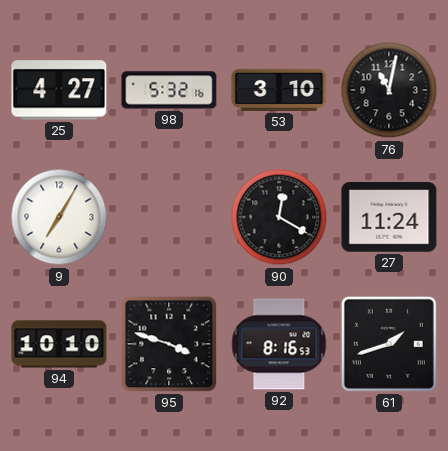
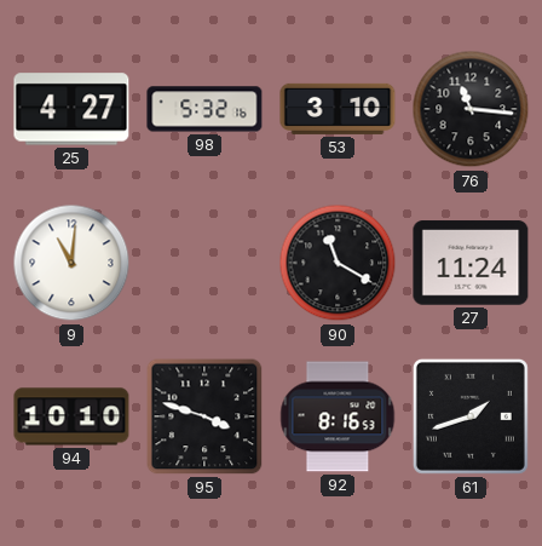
76: 11:02 -> 11:16
9: 7:05 -> 11:01
90: 12:20 -> 11:20
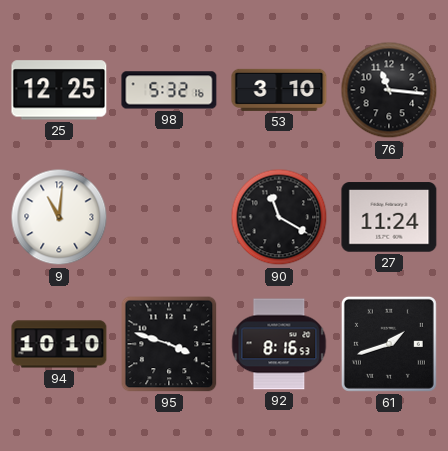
25: 4:27 -> 12:25
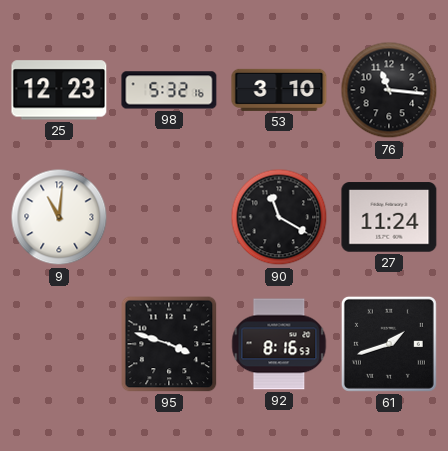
25: 12:25 -> 12:23
94: 10:10 -> none
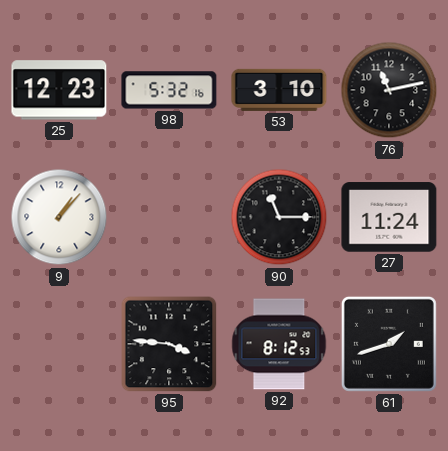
76: 11:16 -> 11:13
9: 11:01 -> 1:07
90: 11:20 -> 11:15
95: 3:48 -> 3:46
92: 8:16 -> 8:12
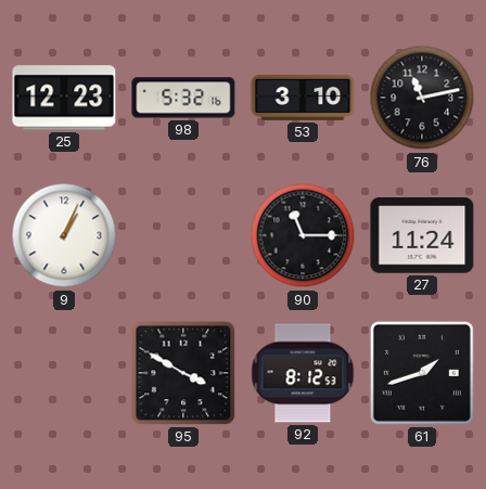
9: 1:07 -> 1:04
95: 3:46 -> 3:50
